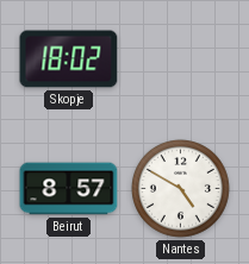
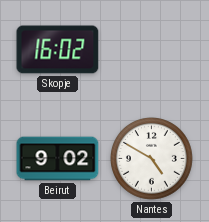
Skopje: 18:02 -> 16:02
Beirut: 8:57 -> 9:02
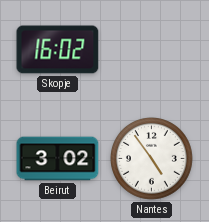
Beirut: 9:02 -> 3:02
Nantes: 4:50 -> 4:54
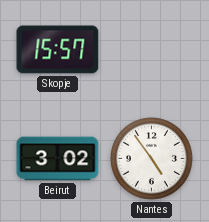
Skopje: 16:02 -> 15:57
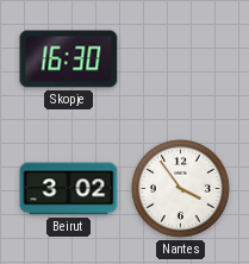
Skopje: 15:57 -> 16:30
Nantes: 4:54 -> 3:54
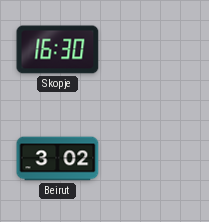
Nantes: 3:54 -> none
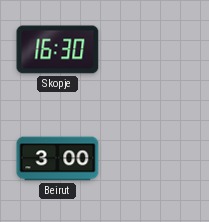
Beirut: 3:02 -> 3:00
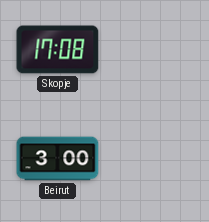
Skopje: 16:30 -> 17:08
